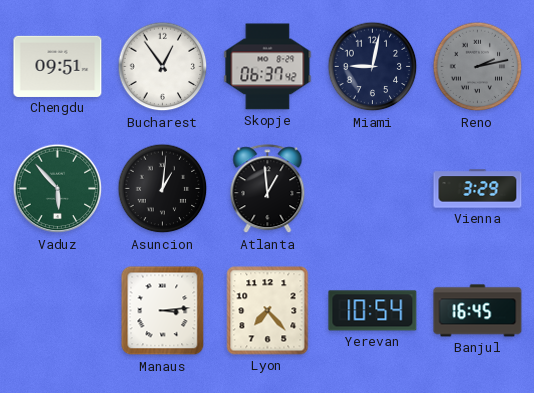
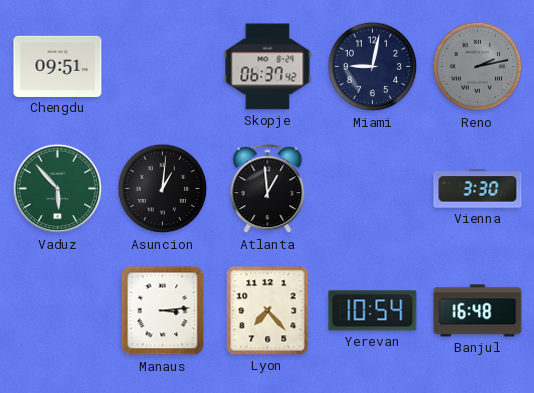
Bucharest: 12:54 -> none
Vienna: 3:29 -> 3:30
Banjul: 16:45 -> 16:48
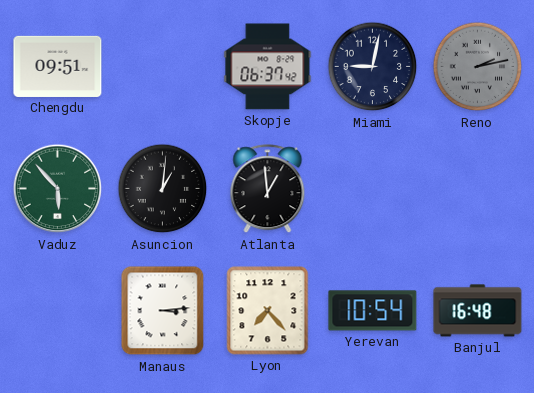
Vienna: 3:30 -> none
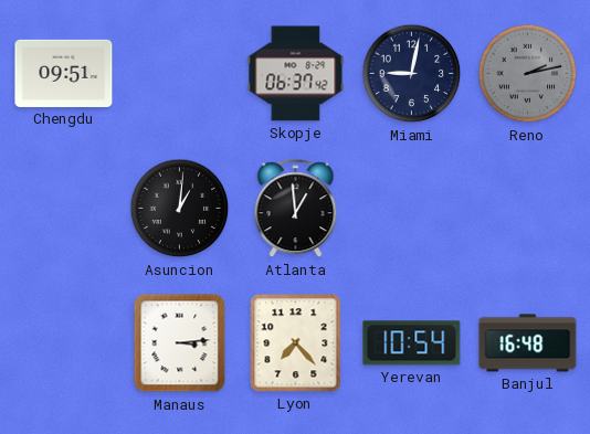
Vaduz: 5:53 -> none
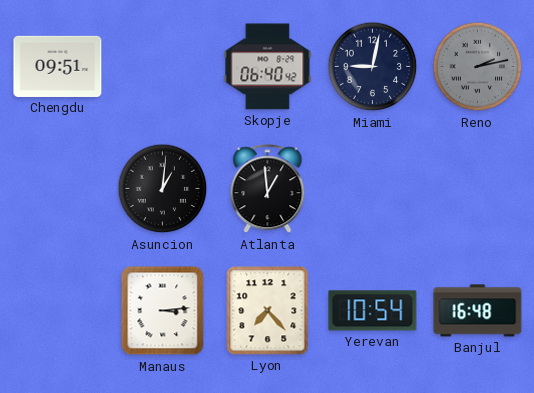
Skopje: 06:37 -> 06:40
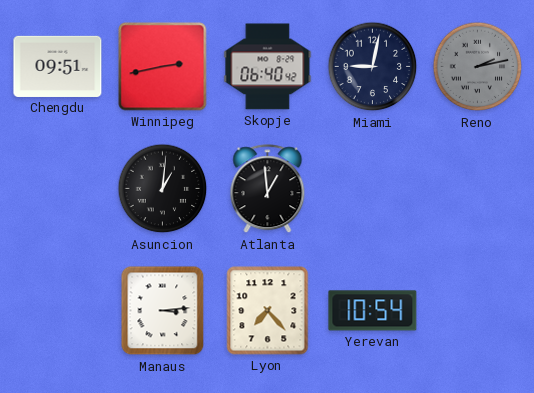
Winnipeg: none -> 2:43
Banjul: 16:48 -> none
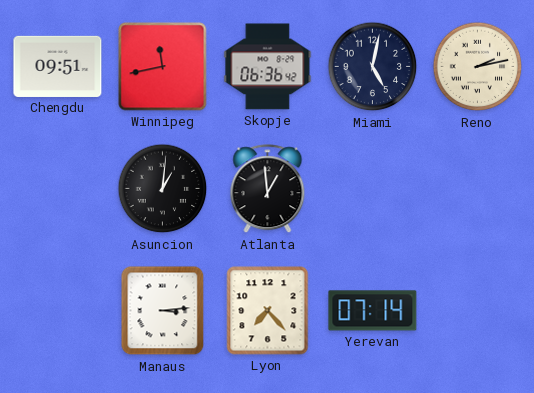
Winnipeg: 2:43 -> 11:43
Skopje: 06:40 -> 06:36
Miami: 9:02 -> 5:02
Reno dial: grey -> cream
Yerevan: 10:54 -> 07:14
